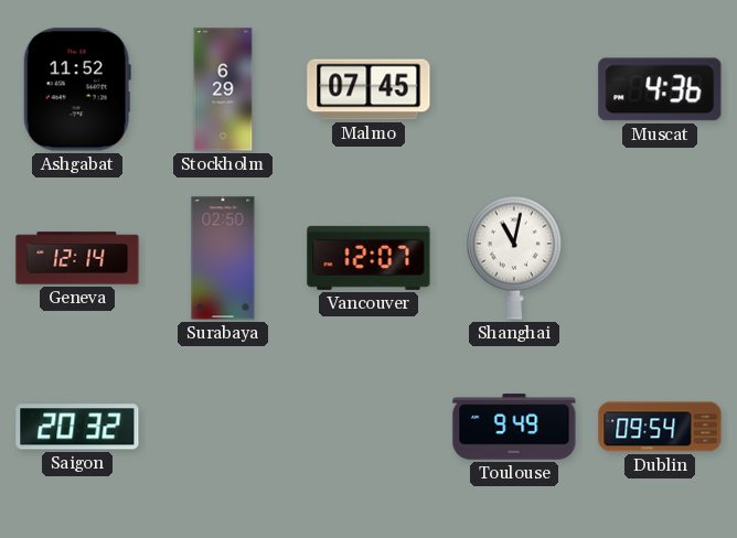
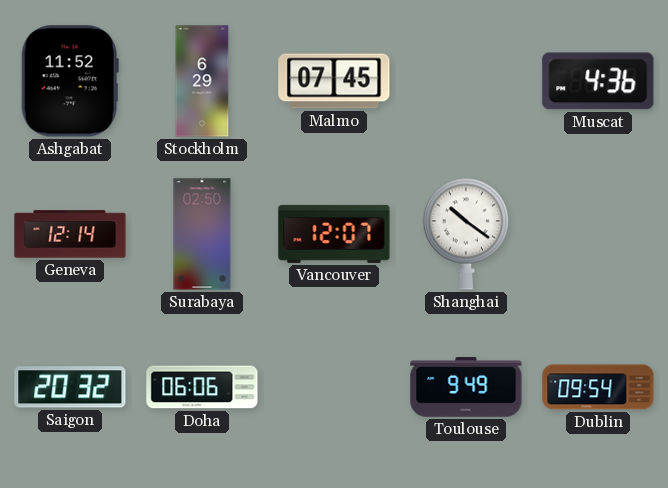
Shanghai: 11:02 -> 10:21
Doha: none -> 06:06
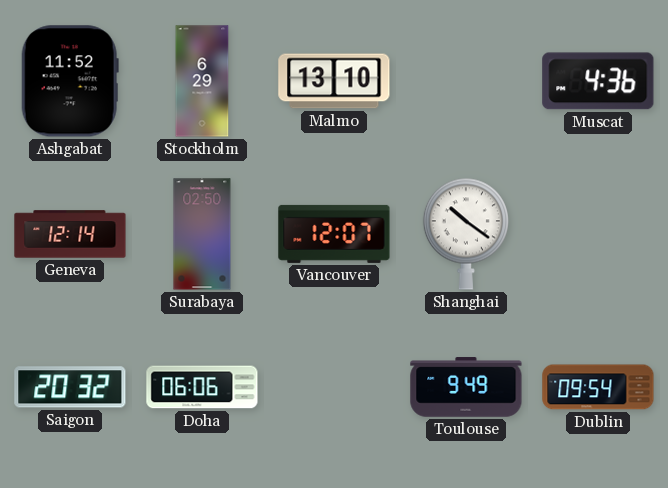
Malmo: 07:45 -> 13:10
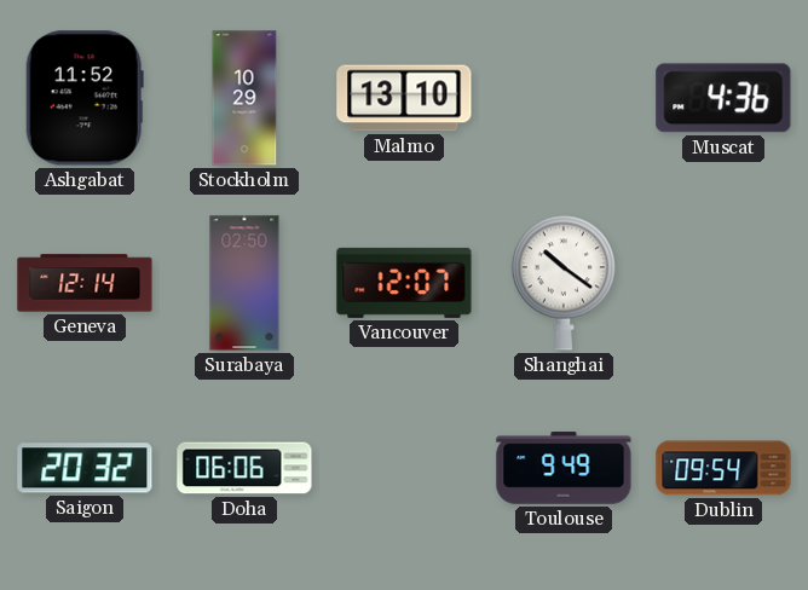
Stockholm: 6:29 -> 10:29
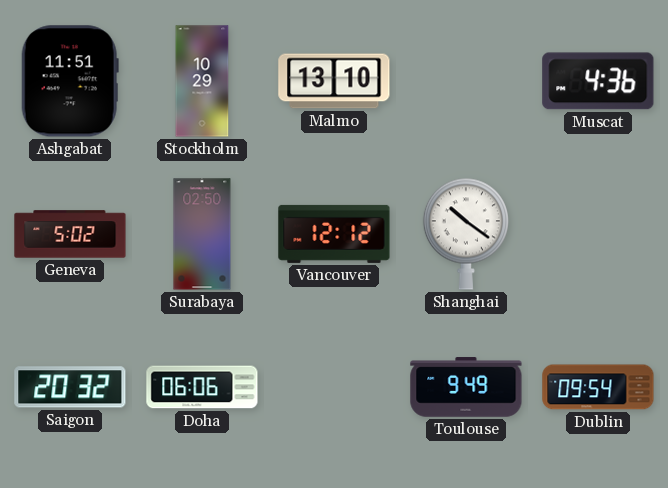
Ashgabat: 11:52 -> 11:51
Geneva: 12:14 -> 5:02
Vancouver: 12:07 -> 12:12
